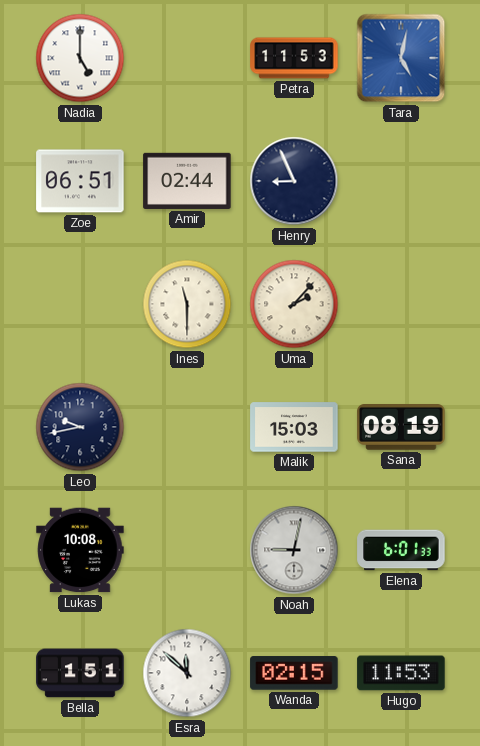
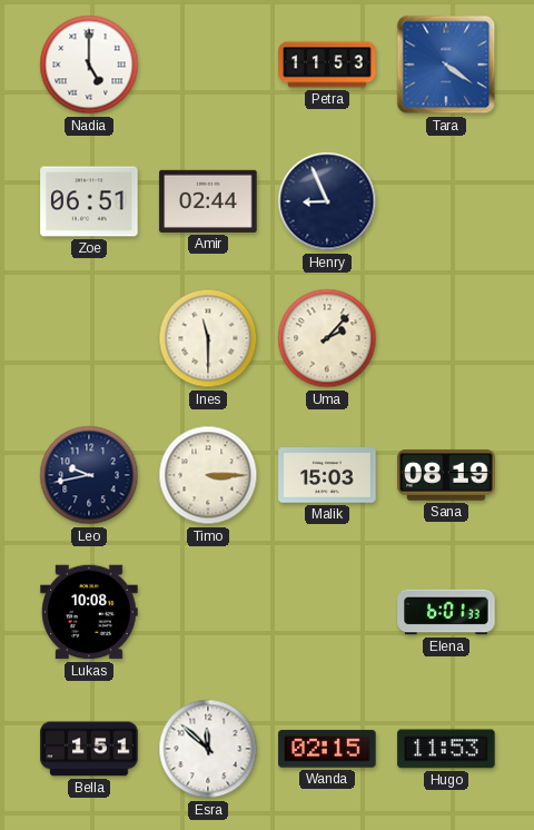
Tara: 5:02 -> 4:21
Timo: none -> 3:15
Noah: 9:02 -> none
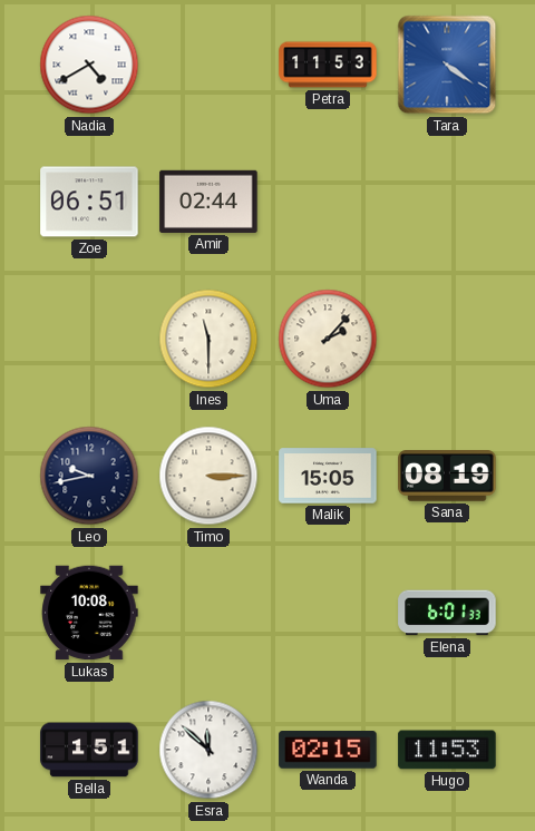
Nadia: 5:00 -> 4:40
Henry: 8:56 -> none
Malik: 15:03 -> 15:05
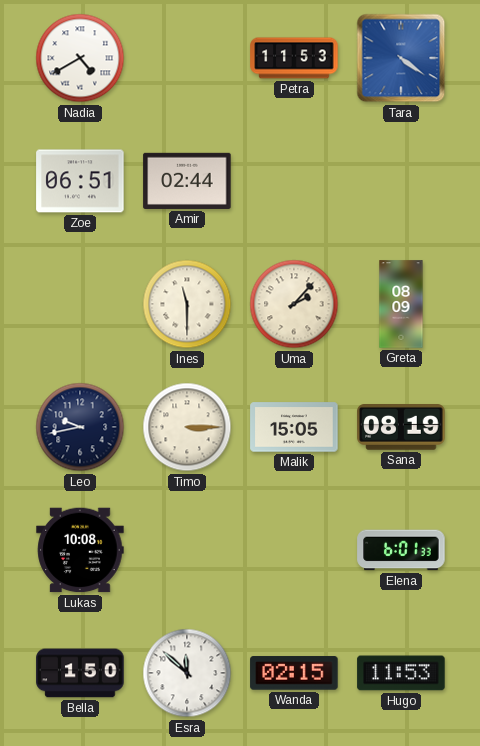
Greta: none -> 08:09
Bella: 1:51 -> 1:50
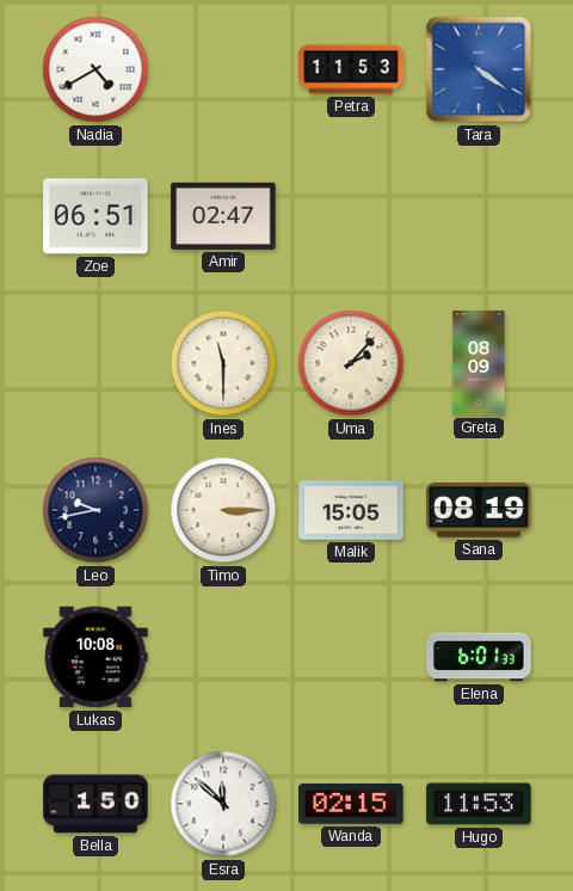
Amir: 02:44 -> 02:47
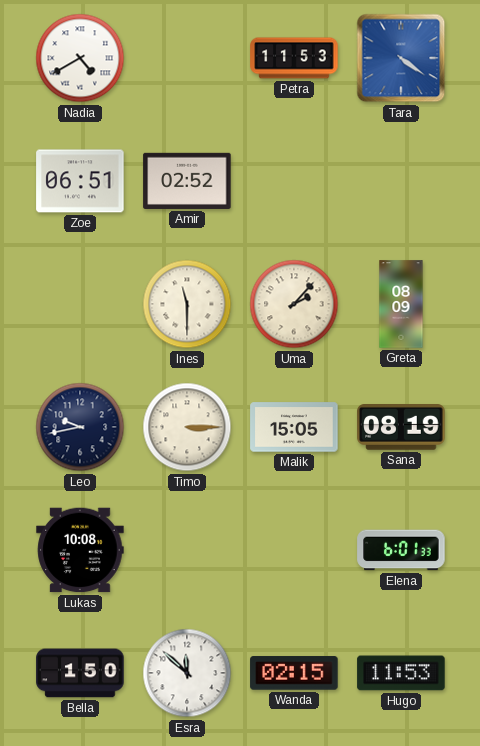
Amir: 02:47 -> 02:52
